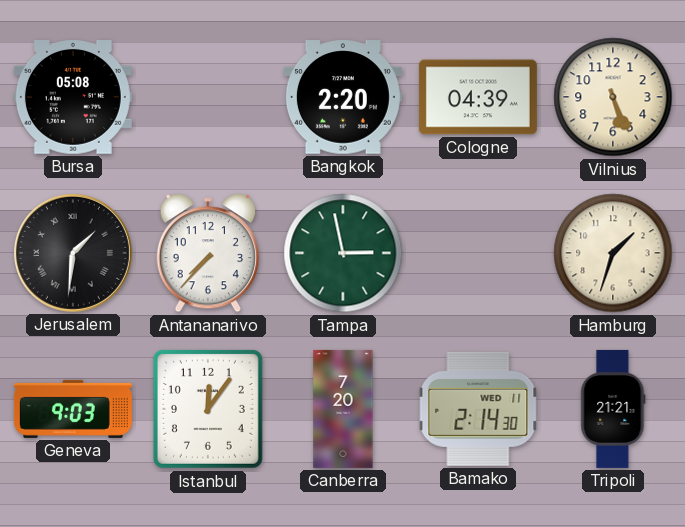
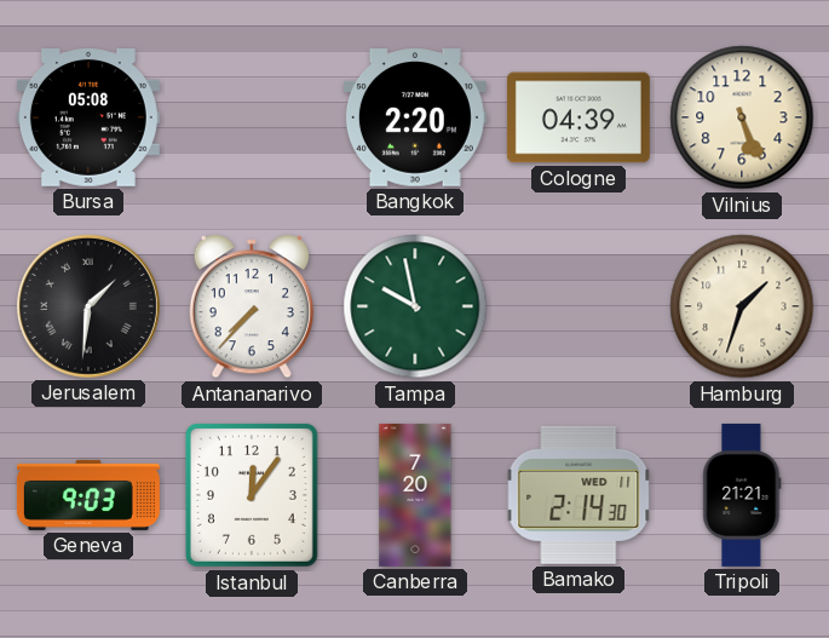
Tampa: 2:58 -> 9:58
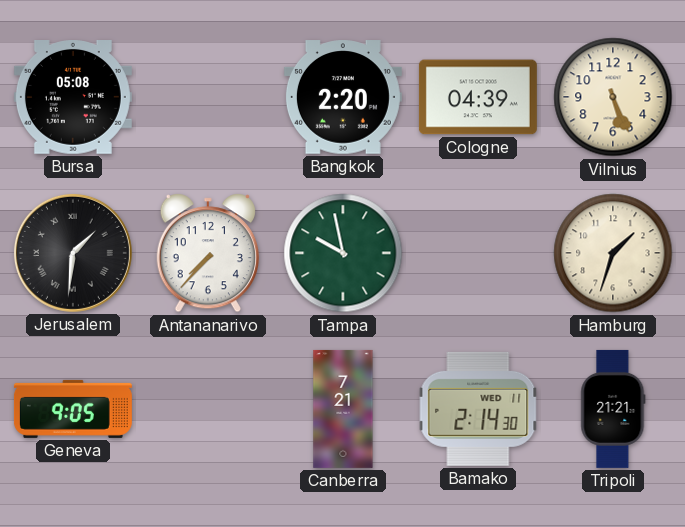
Geneva: 9:03 -> 9:05
Istanbul: 12:06 -> none
Canberra: 7:20 -> 7:21
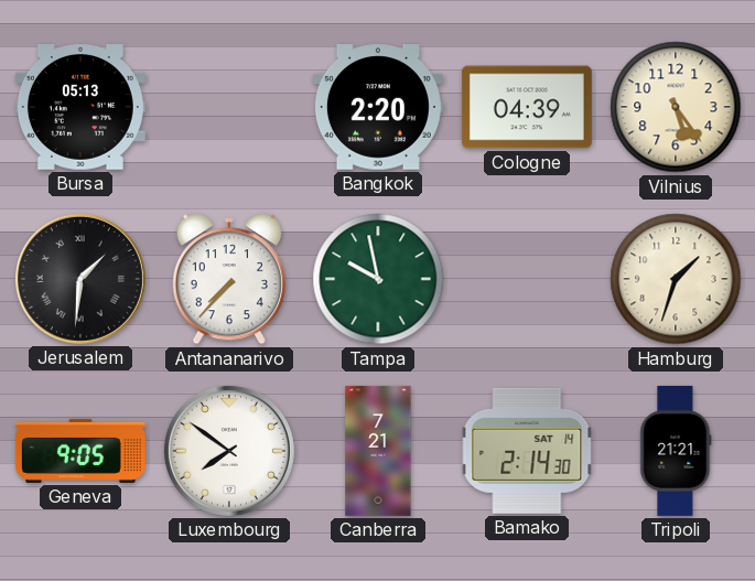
Bursa: 05:08 -> 05:13
Vilnius: 5:26 -> 5:24
Luxembourg: none -> 7:51
Bamako date: WED 11 -> SAT 14
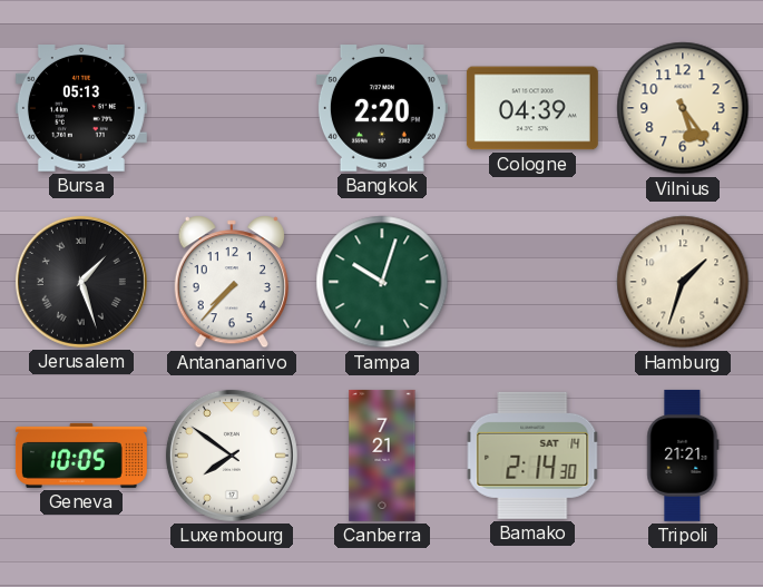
Jerusalem: 1:31 -> 1:27
Tampa: 9:58 -> 10:03
Geneva: 9:05 -> 10:05
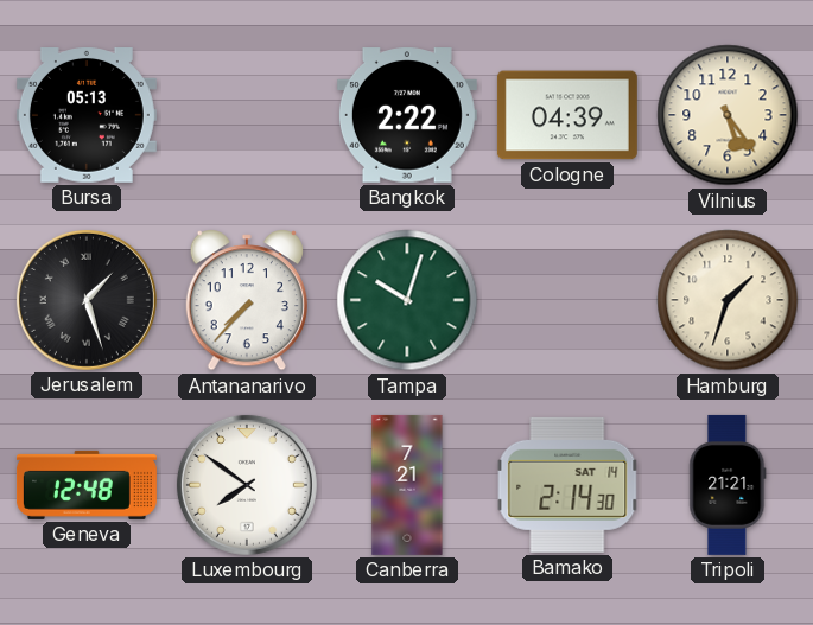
Bangkok: 2:20 -> 2:22
Geneva: 10:05 -> 12:48
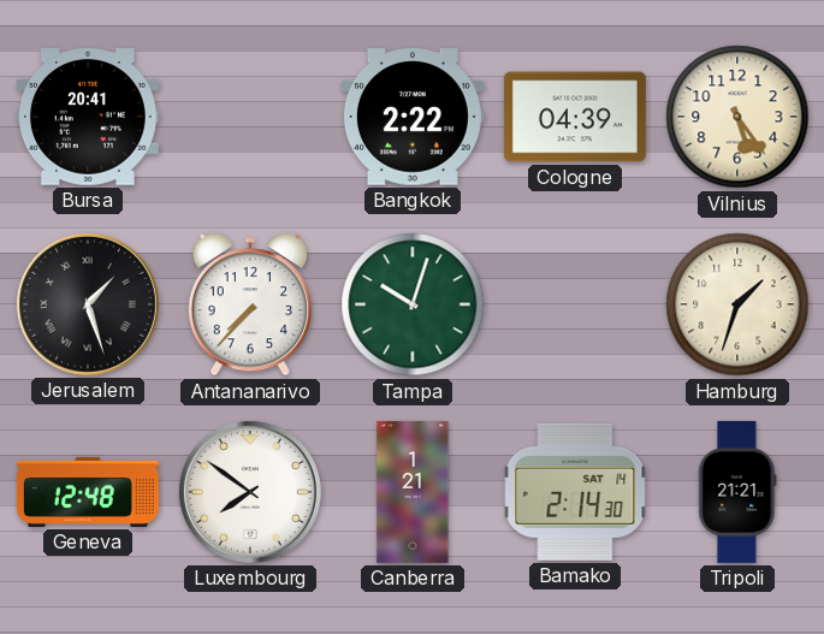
Bursa: 05:13 -> 20:41
Canberra: 7:21 -> 1:21
